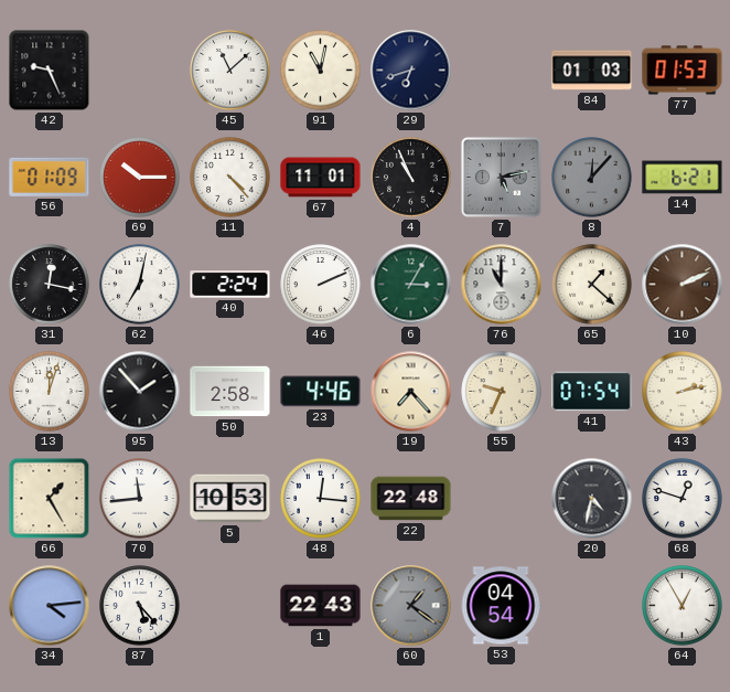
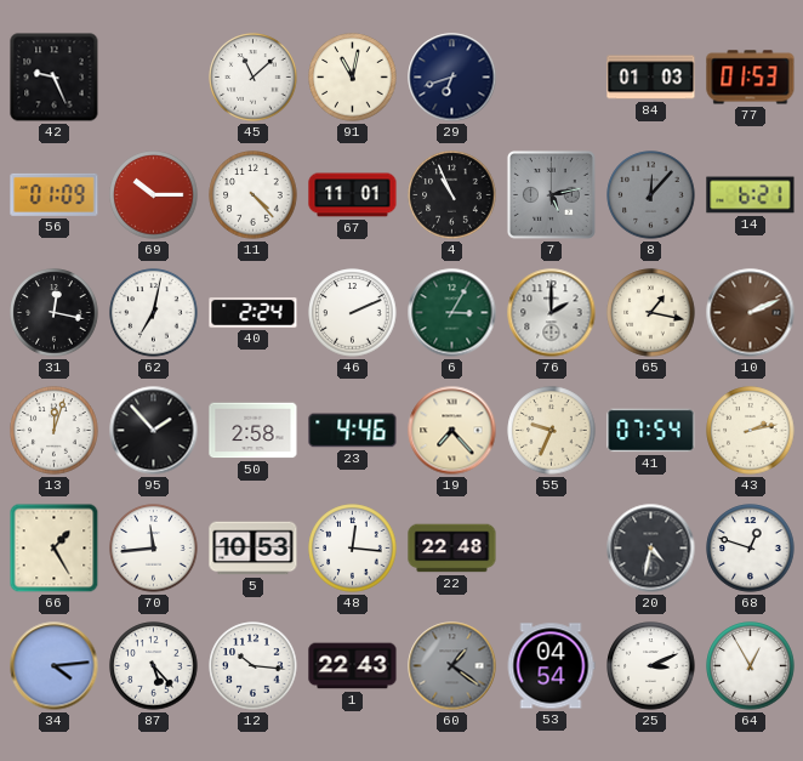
76: 11:00 -> 2:00
65: 1:22 -> 1:17
12: none -> 10:16
25: none -> 3:11
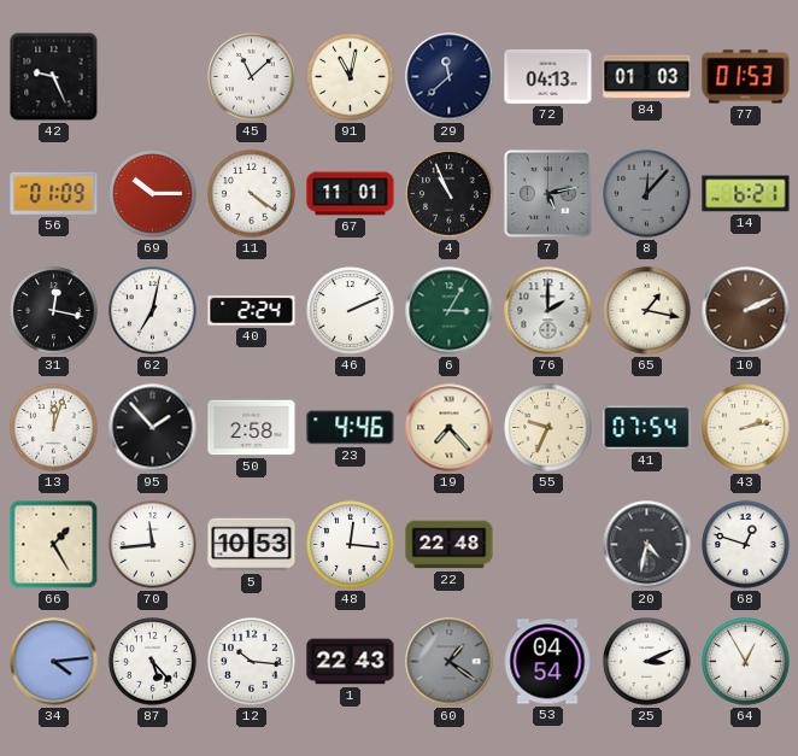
29: 6:42 -> 11:38
72: none -> 04:13
11: 4:23 -> 4:21
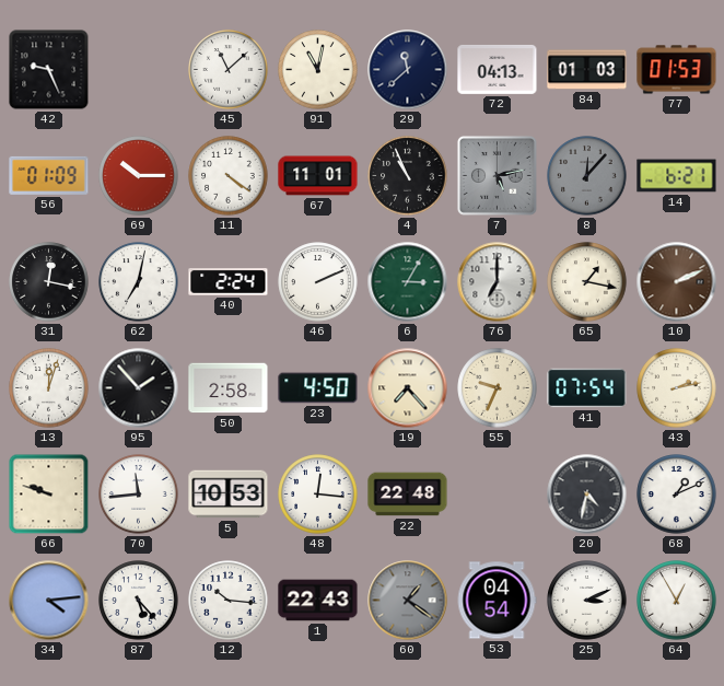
76: 2:00 -> 7:00
23: 4:46 -> 4:50
66: 1:25 -> 9:48
68: 12:48 -> 1:11
